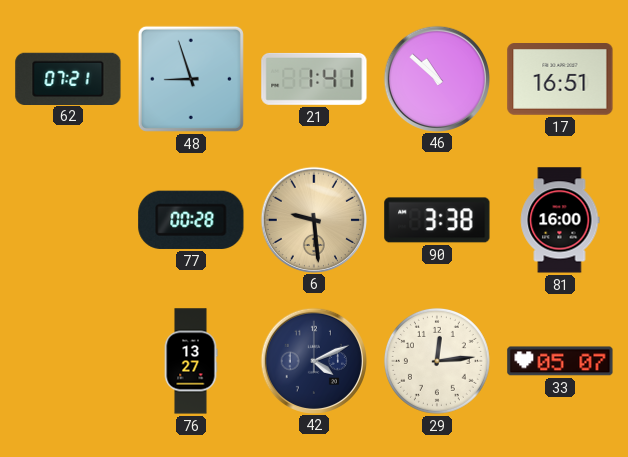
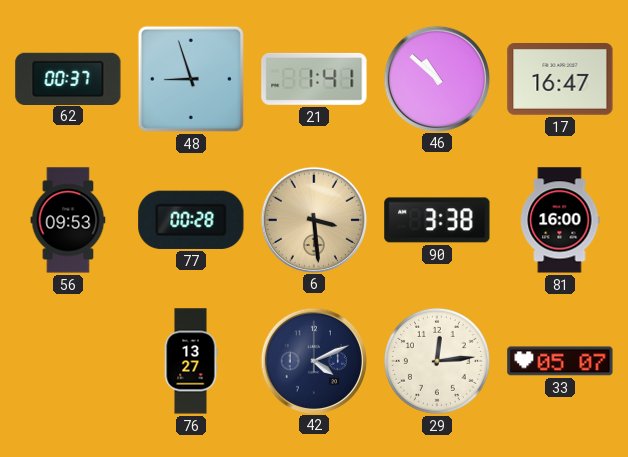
62: 07:21 -> 00:37
17: 16:51 -> 16:47
56: none -> 09:53
6: 9:29 -> 3:29
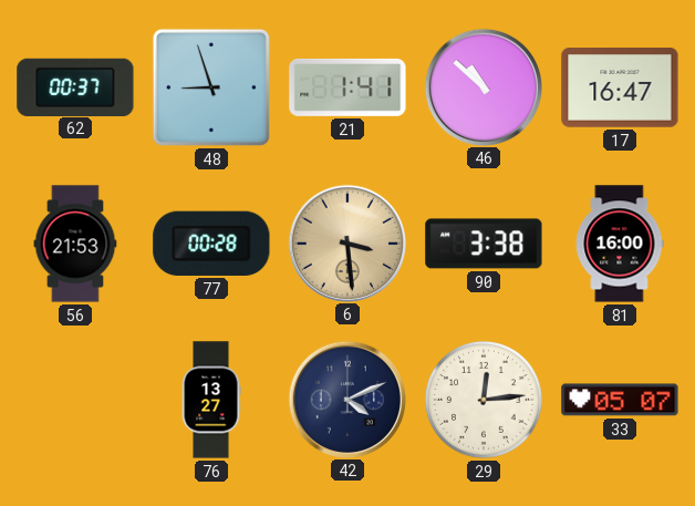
56: 09:53 -> 21:53
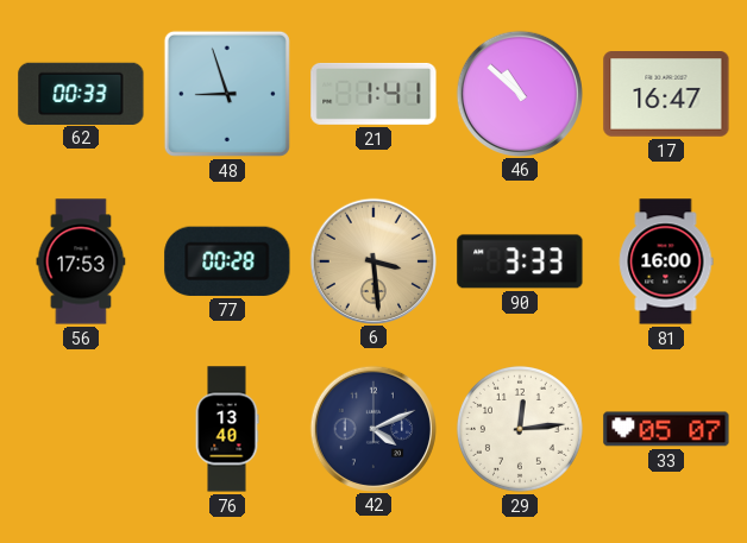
62: 00:37 -> 00:33
56: 21:53 -> 17:53
90: 3:38 -> 3:33
76: 13:27 -> 13:40
